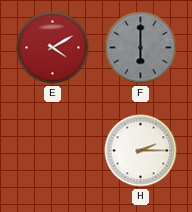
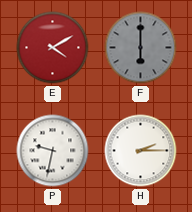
P: none -> 9:32
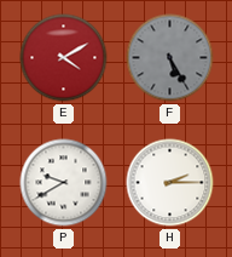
F: 6:00 -> 5:25
P: 9:32 -> 9:40
